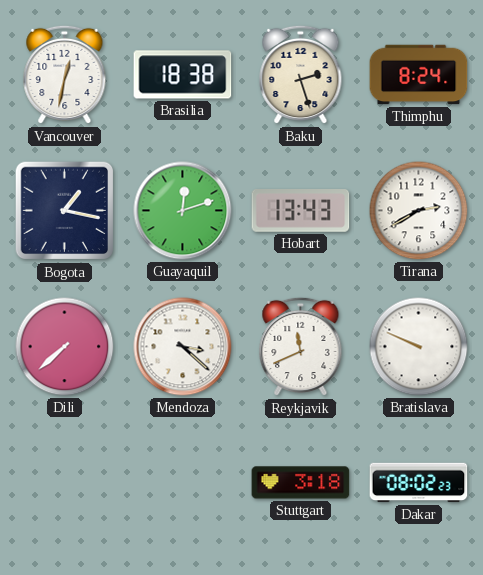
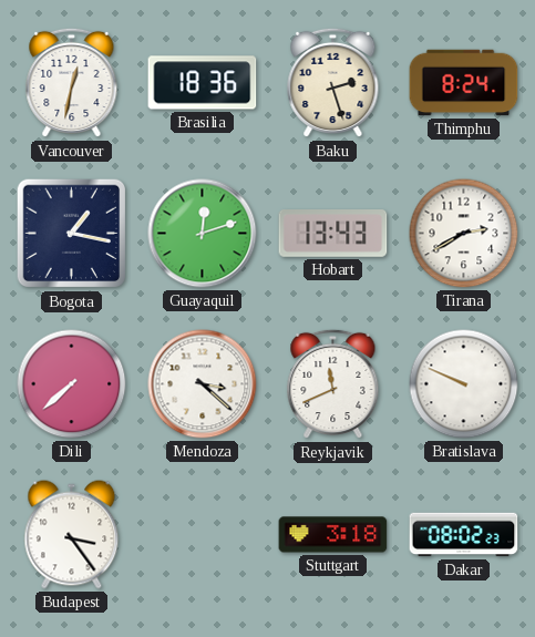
Brasilia: 18:38 -> 18:36
Budapest: none -> 3:24
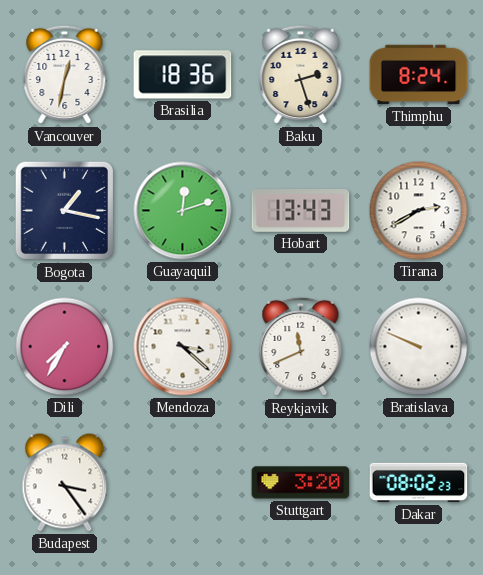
Dili: 7:38 -> 7:35
Stuttgart: 3:18 -> 3:20
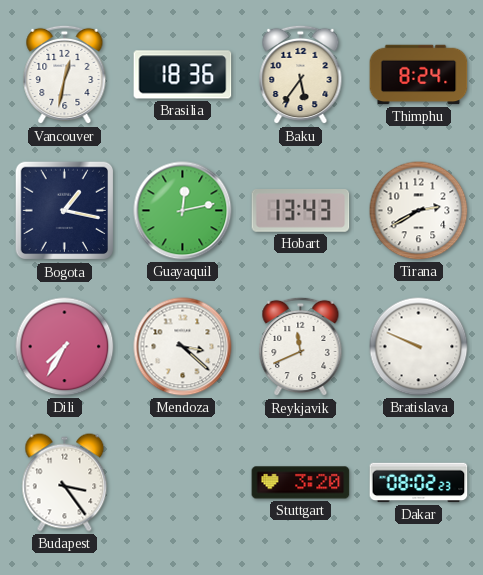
Baku: 2:27 -> 5:36
Guayaquil: 12:12 -> 12:13
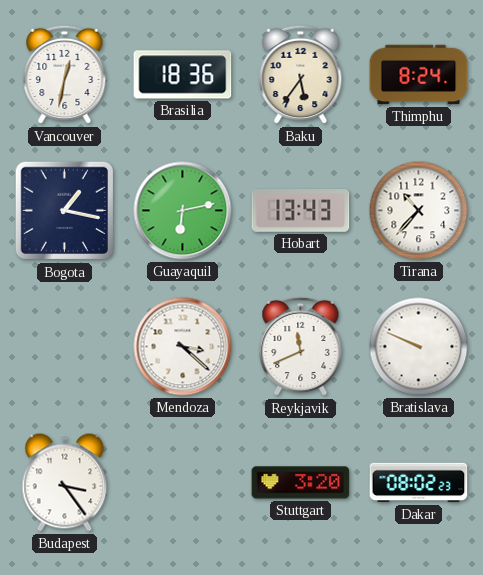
Guayaquil: 12:13 -> 6:13
Tirana: 2:40 -> 10:37
Dili: 7:35 -> none
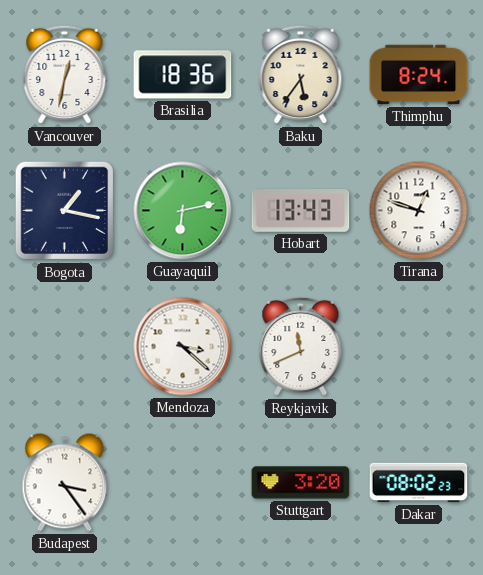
Tirana: 10:37 -> 12:48
Bratislava: 9:49 -> none
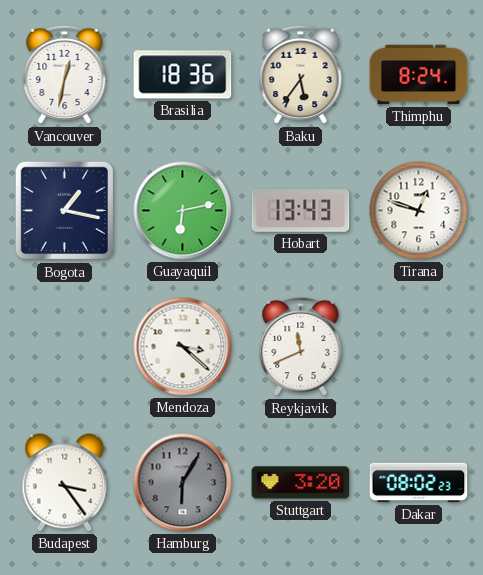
Hamburg: none -> 6:05
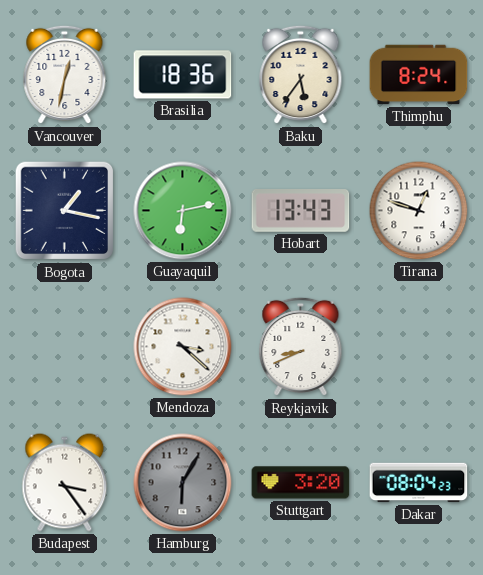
Reykjavik: 11:41 -> 8:41
Dakar: 08:02 -> 08:04
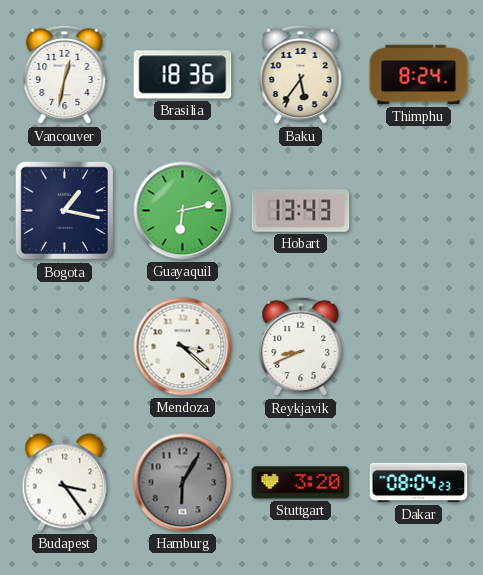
Tirana: 12:48 -> none
